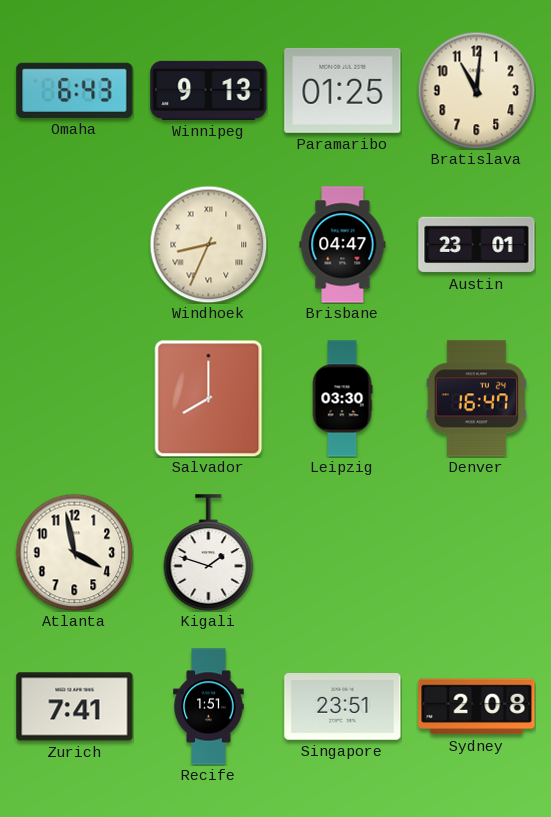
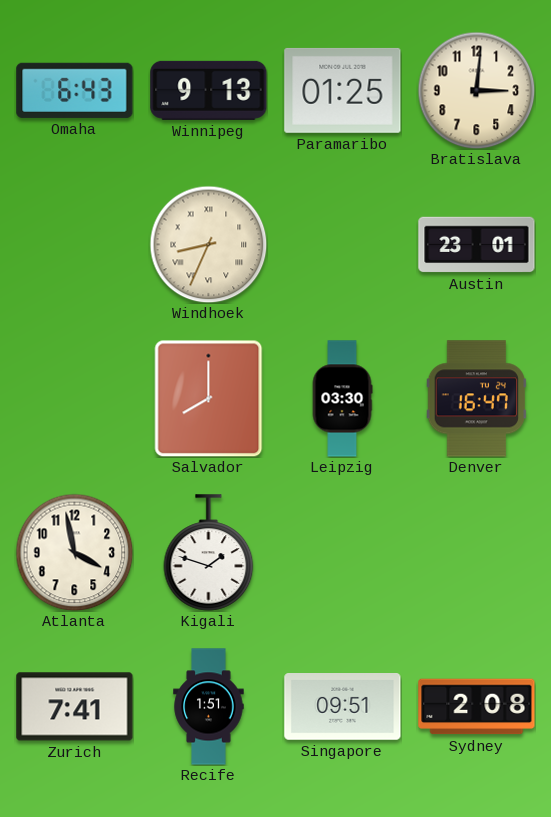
Bratislava: 11:01 -> 3:01
Brisbane: 04:47 -> none
Singapore: 23:51 -> 09:51
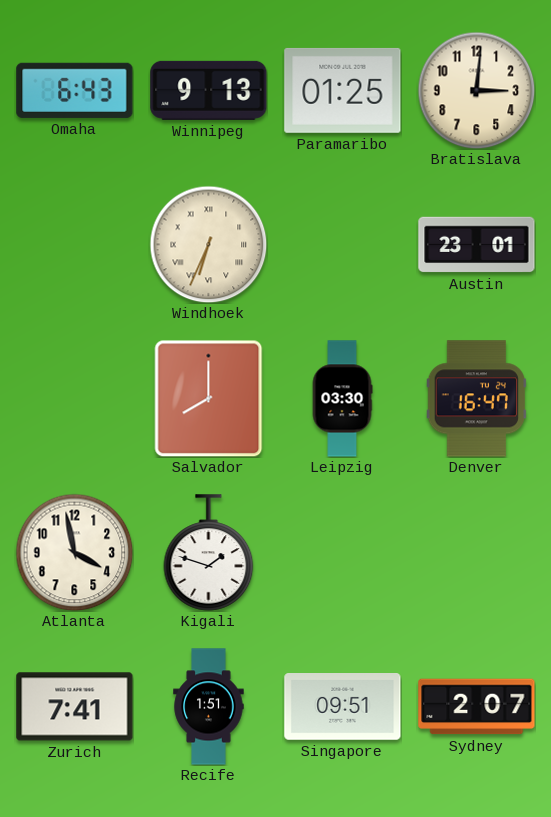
Windhoek: 8:34 -> 6:34
Sydney: 2:08 -> 2:07
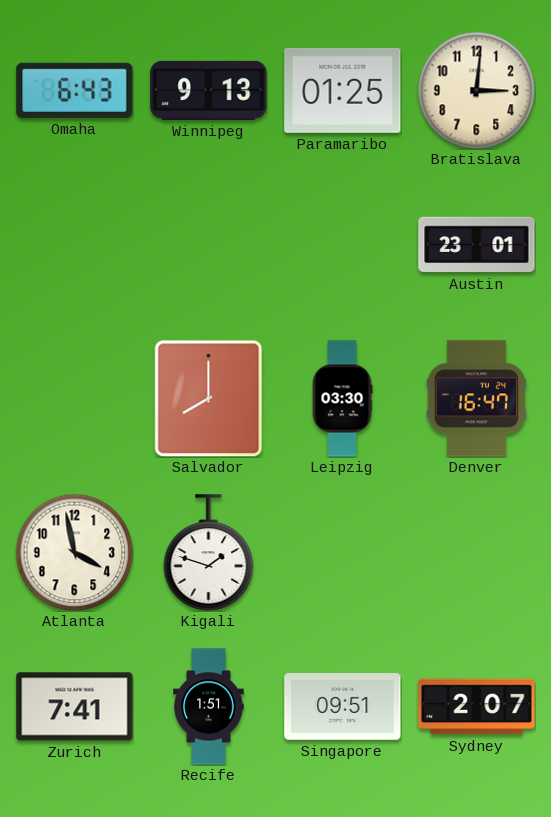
Windhoek: 6:34 -> none
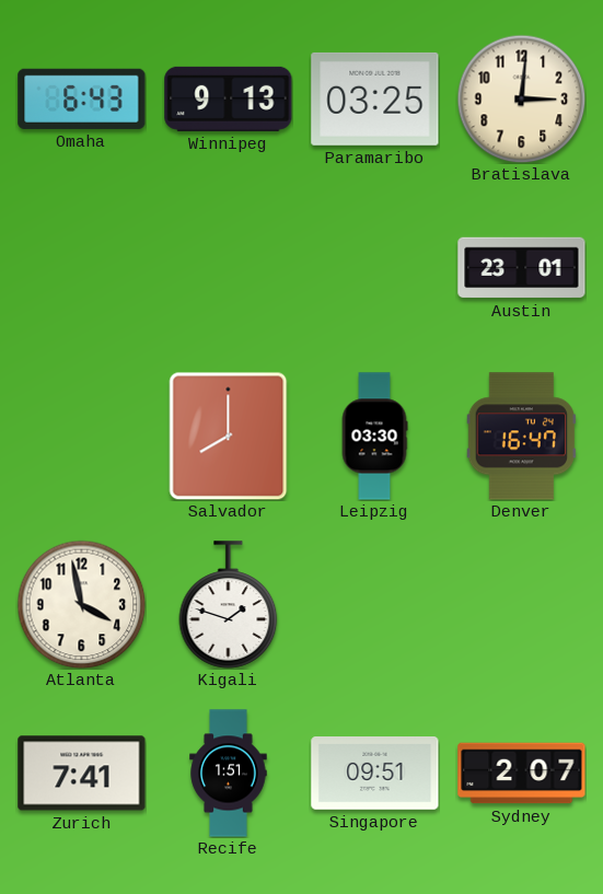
Paramaribo: 01:25 -> 03:25
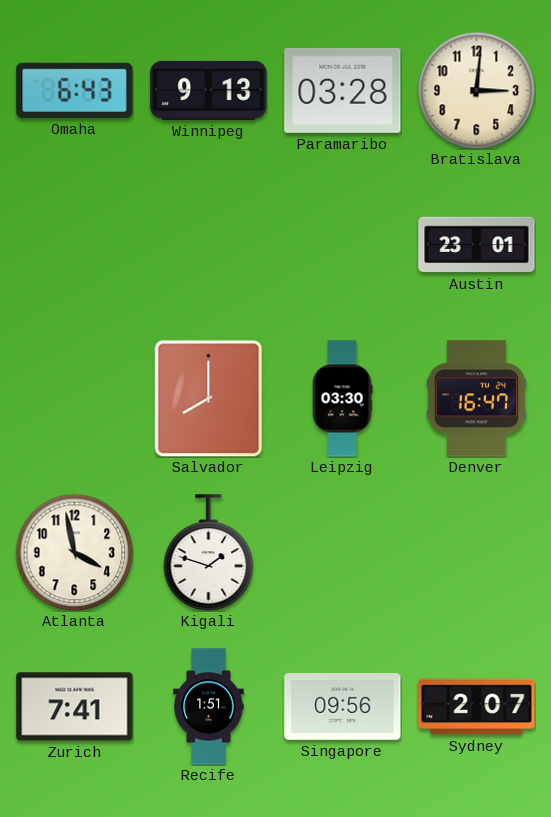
Paramaribo: 03:25 -> 03:28
Singapore: 09:51 -> 09:56
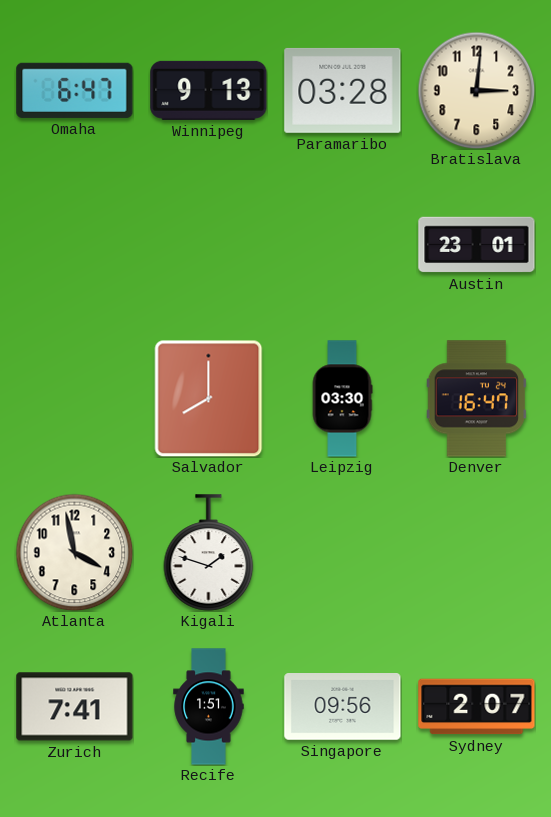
Omaha: 6:43 -> 6:47
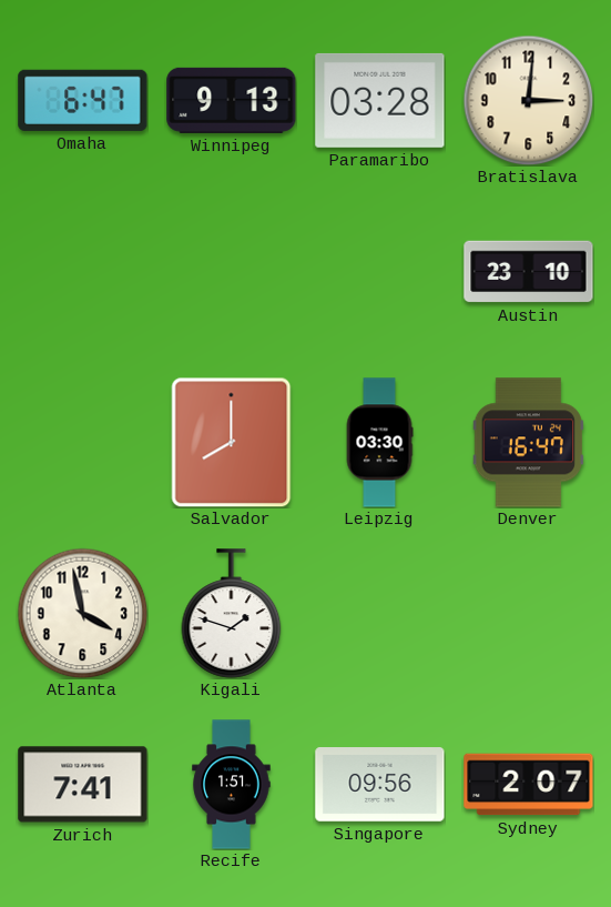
Austin: 23:01 -> 23:10
